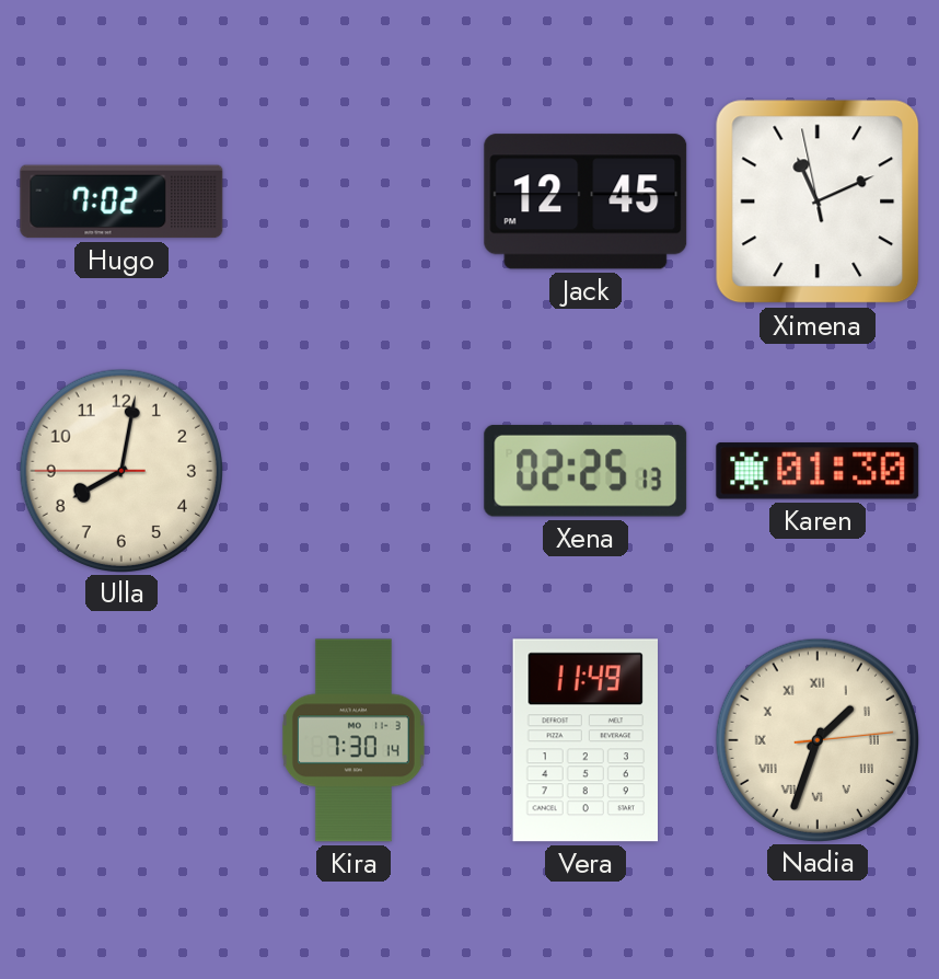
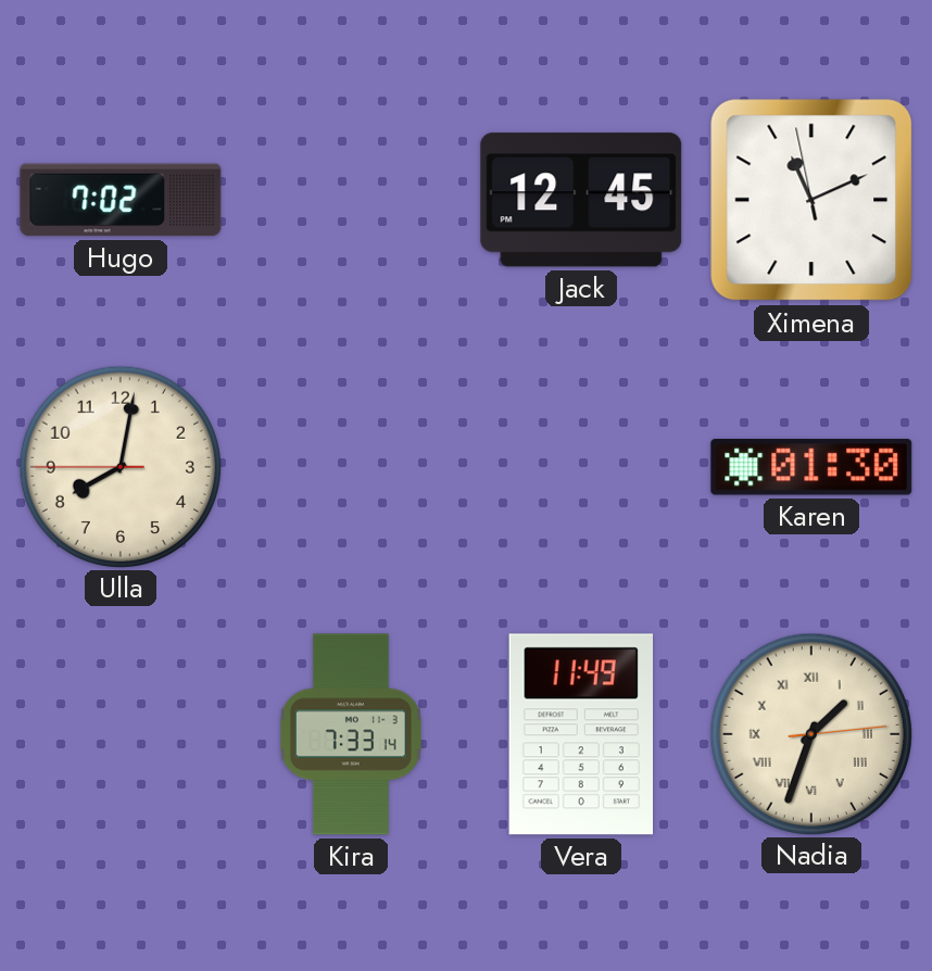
Xena: 02:25 -> none
Kira: 7:30 -> 7:33
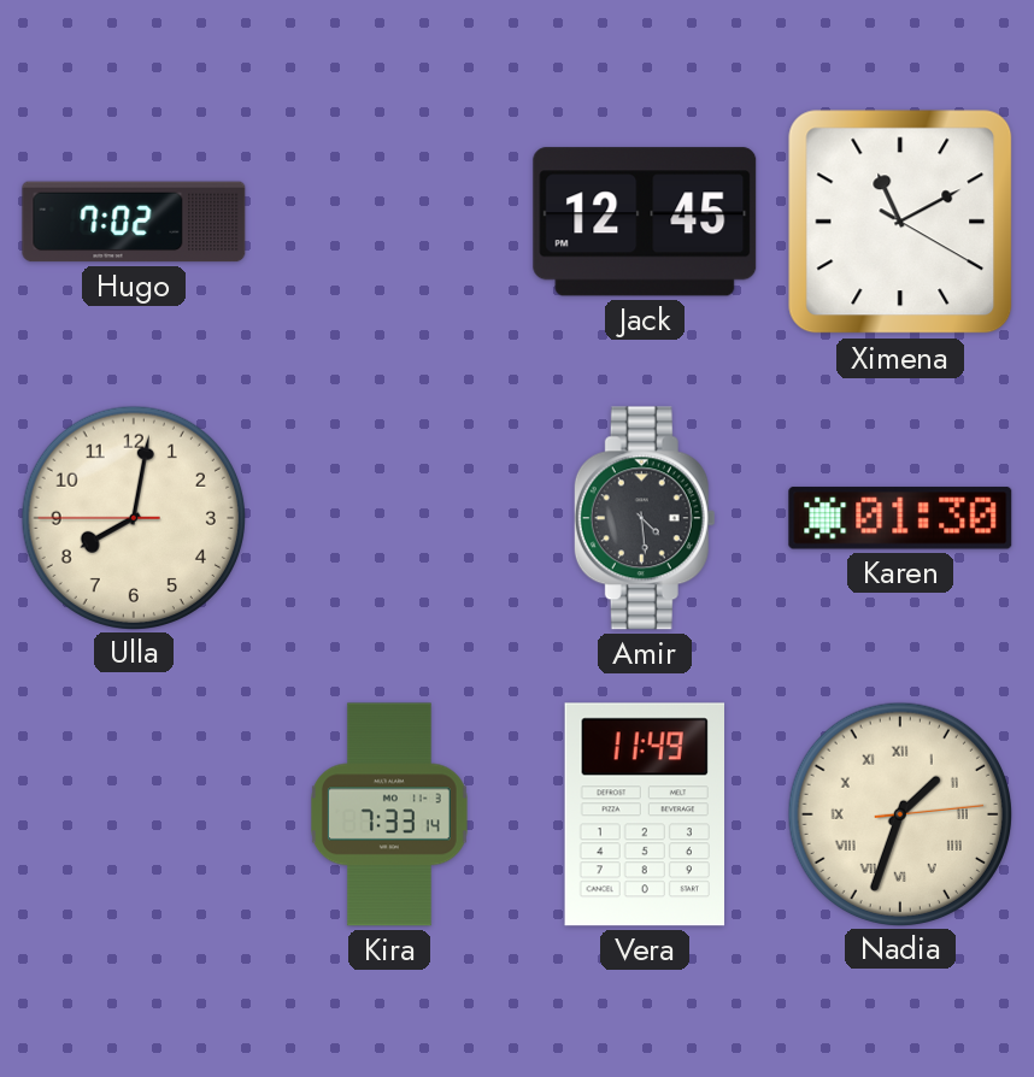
Ximena: 11:10:58 -> 11:10:20
Amir: none -> 4:29
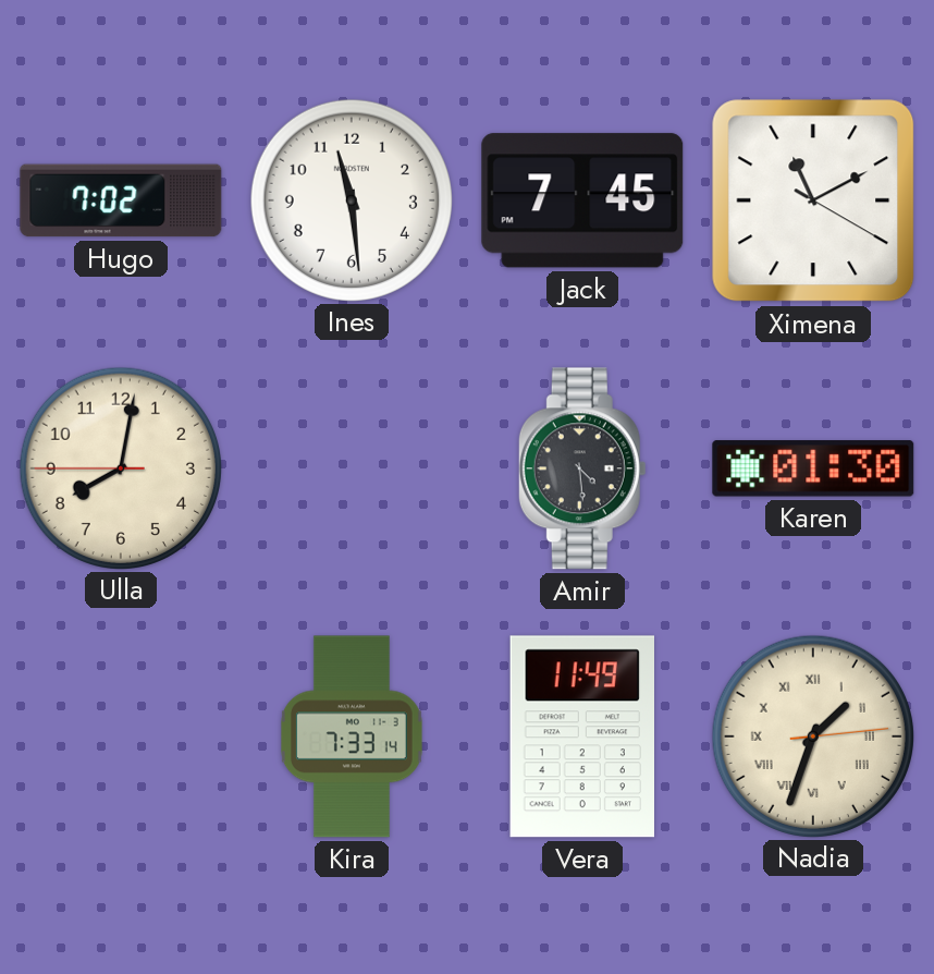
Ines: none -> 11:29
Jack: 12:45 -> 7:45
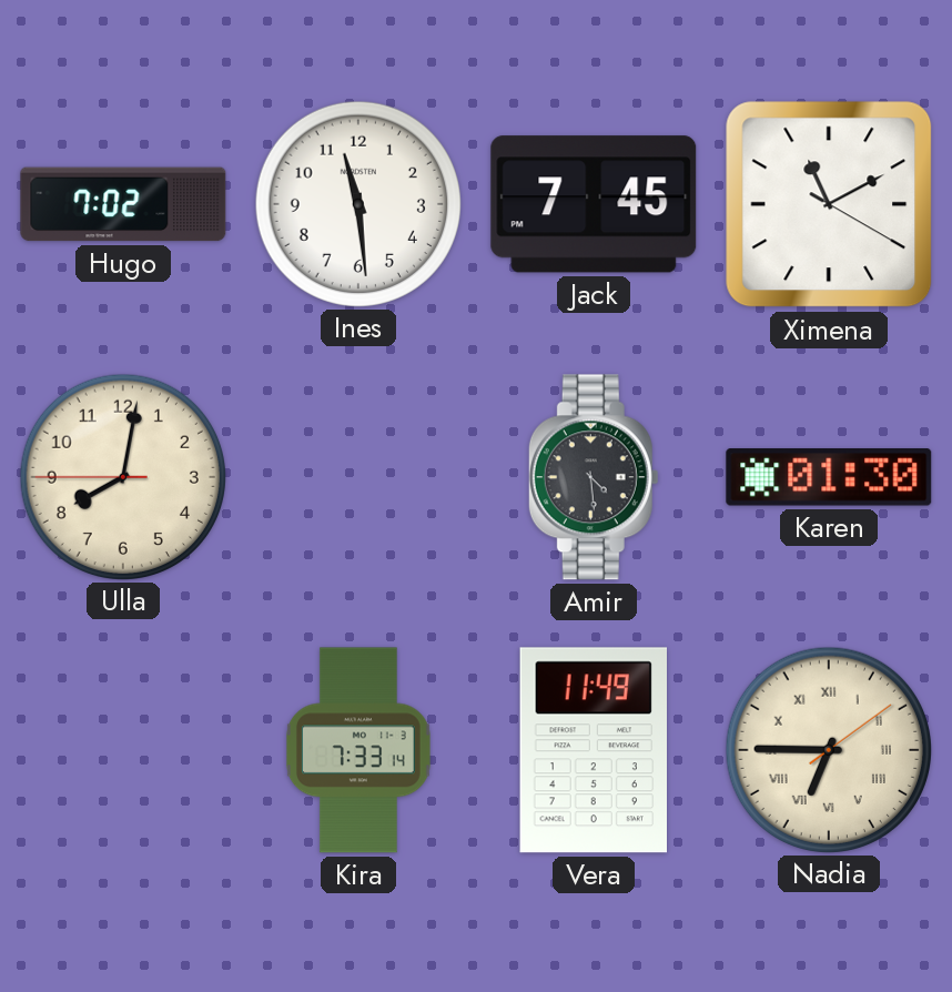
Nadia: 1:33 -> 6:45
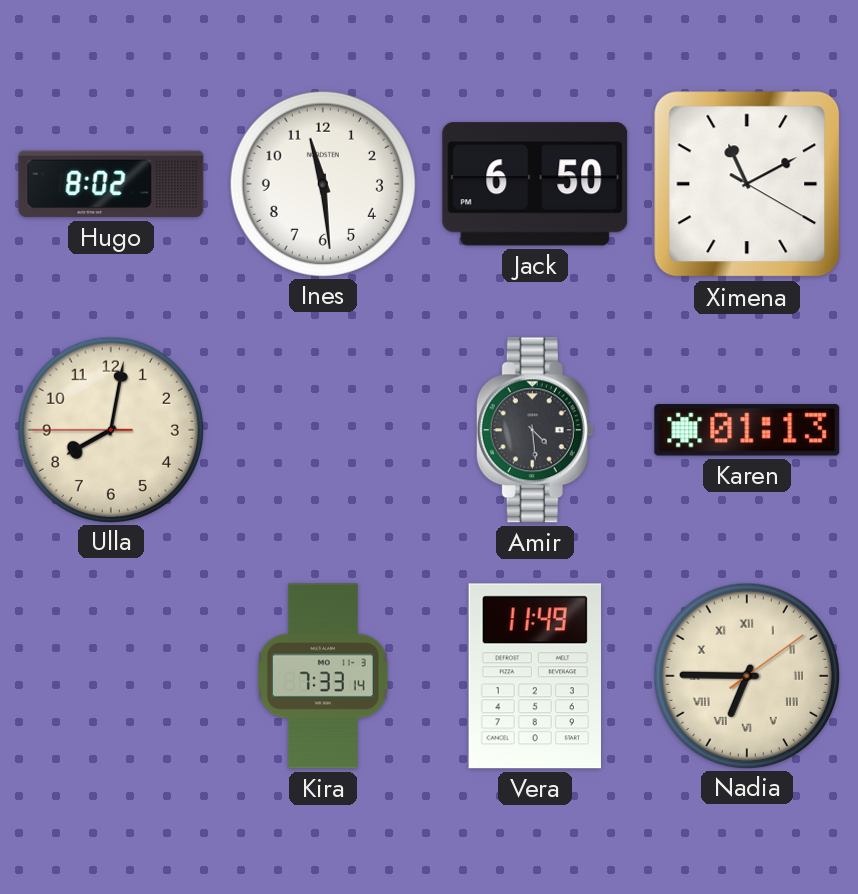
Hugo: 7:02 -> 8:02
Jack: 7:45 -> 6:50
Karen: 01:30 -> 01:13
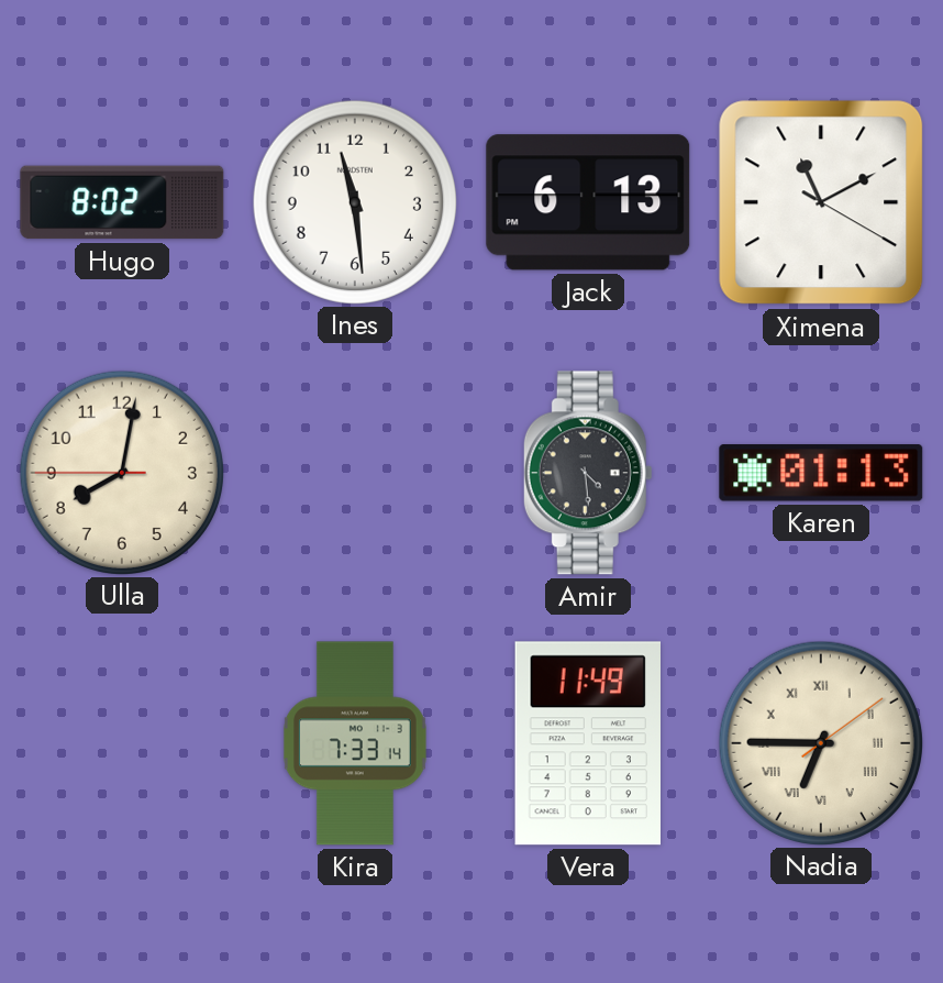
Jack: 6:50 -> 6:13
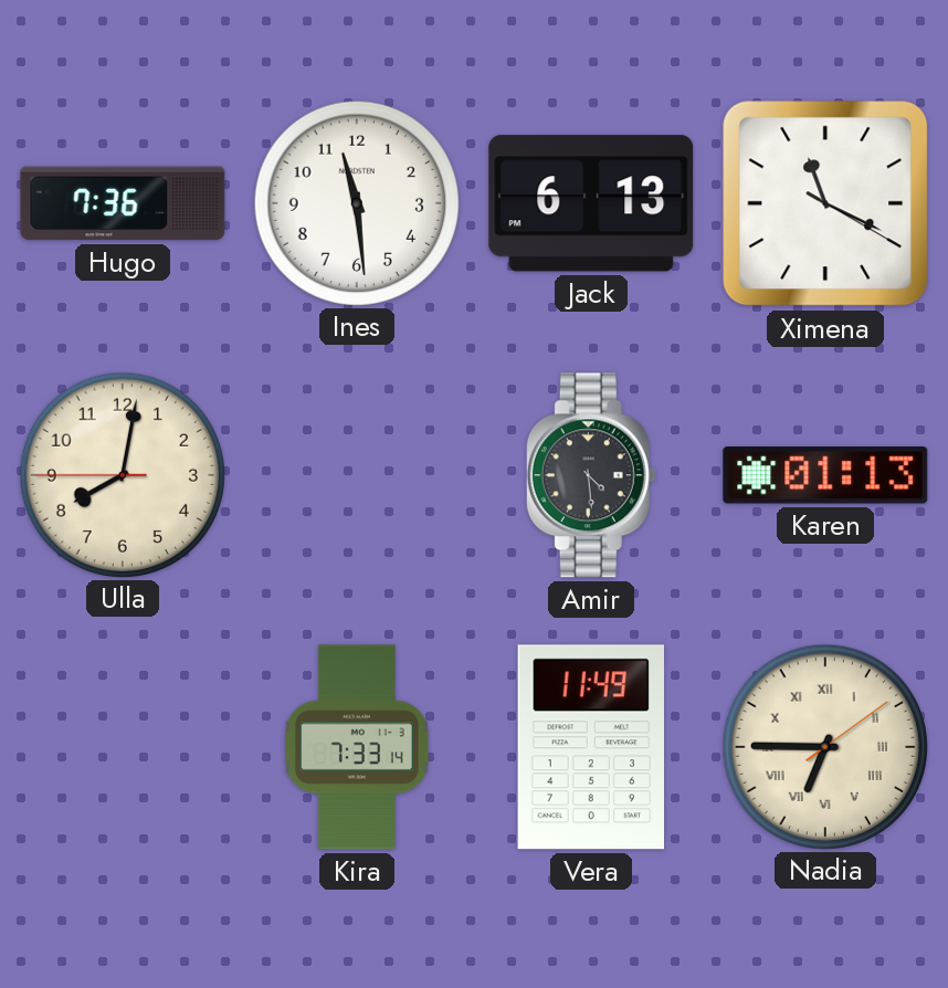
Hugo: 8:02 -> 7:36
Ximena: 11:10 -> 11:19
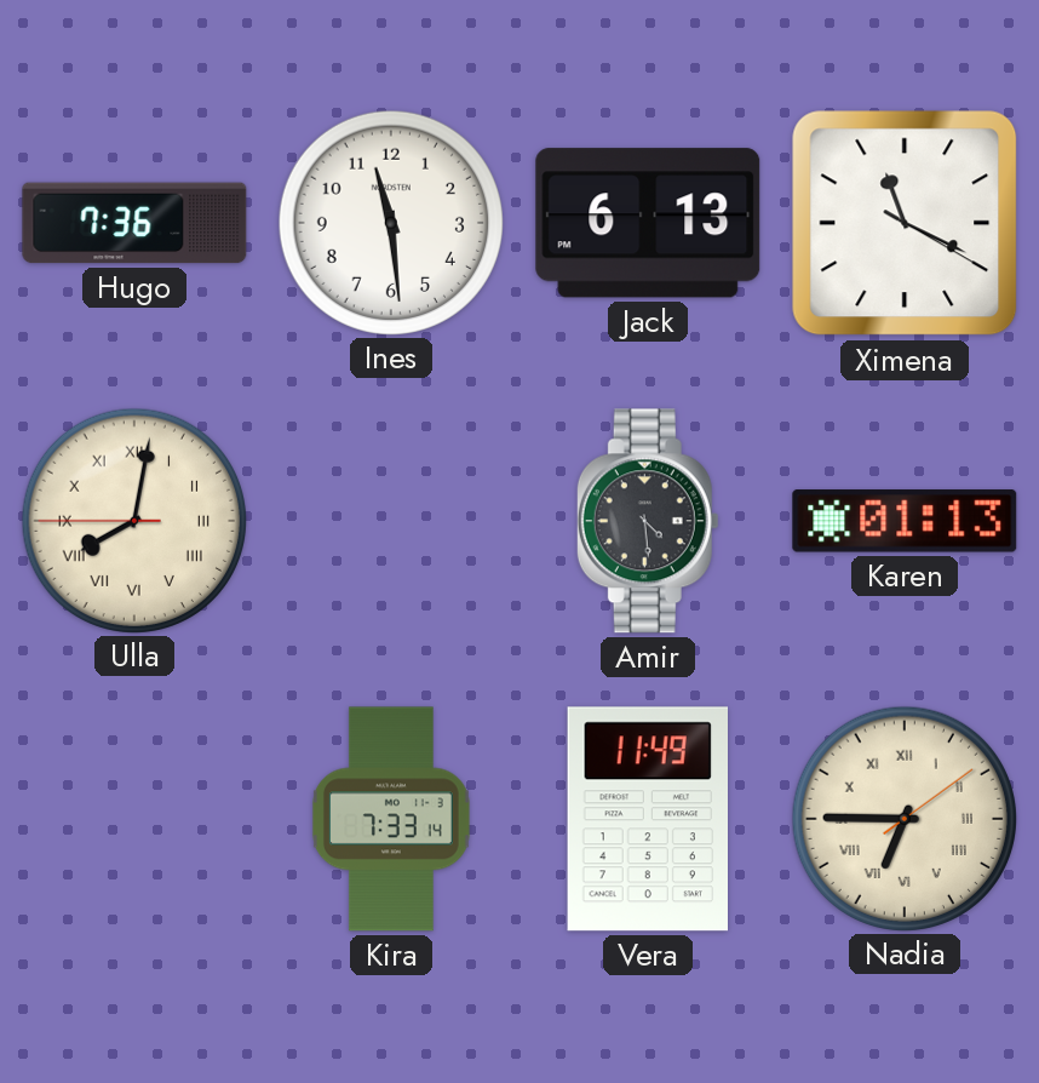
Ulla numerals: Arabic -> Roman
